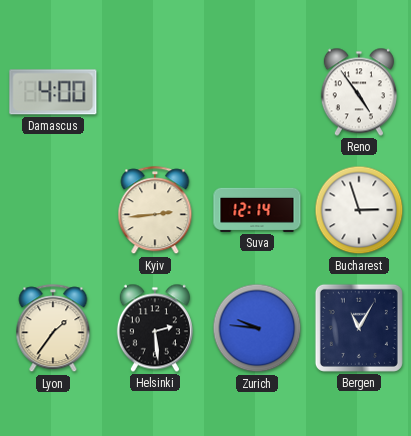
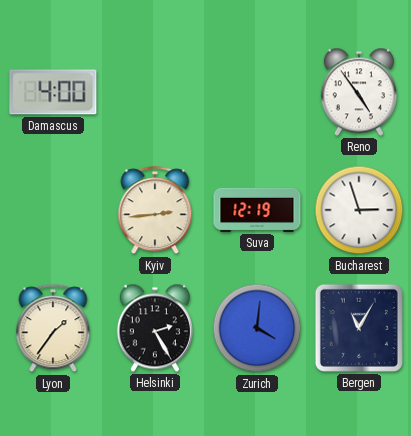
Suva: 12:14 -> 12:19
Helsinki: 2:29 -> 2:25
Zurich: 9:46 -> 4:01
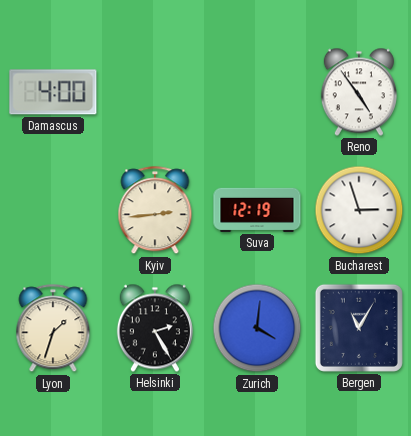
Lyon: 1:36 -> 1:33
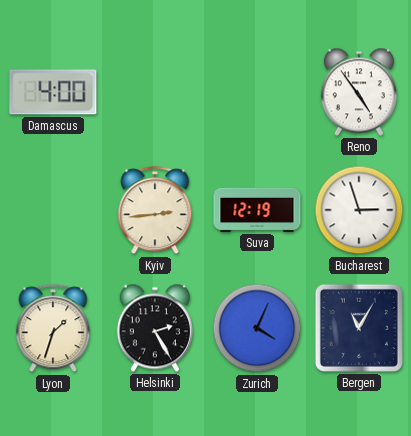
Zurich: 4:01 -> 4:04
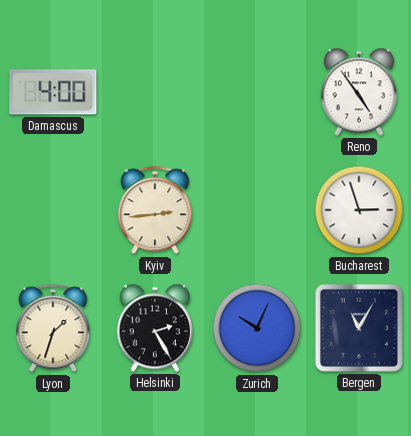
Suva: 12:19 -> none
Zurich: 4:04 -> 10:04
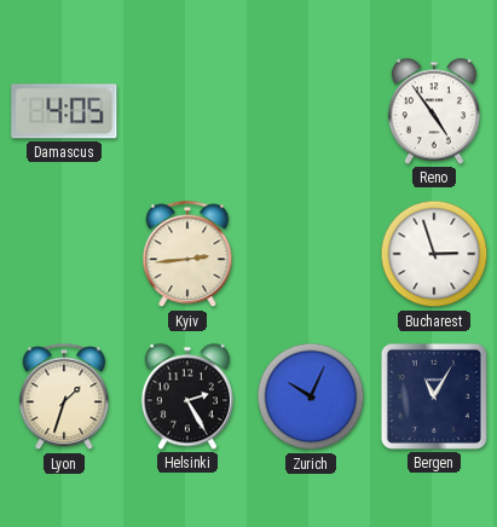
Damascus: 4:00 -> 4:05
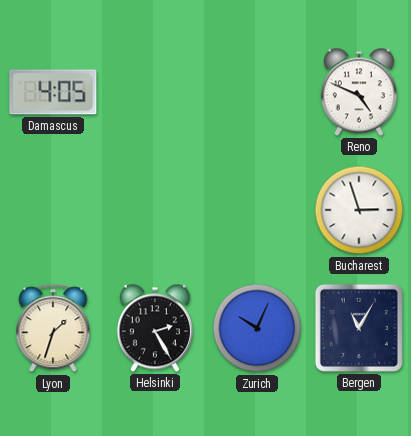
Reno: 4:54 -> 4:49
Kyiv: 2:44 -> none
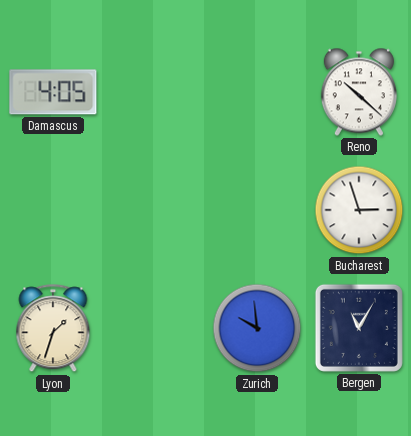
Reno: 4:49 -> 10:22
Helsinki: 2:25 -> none
Zurich: 10:04 -> 9:59
